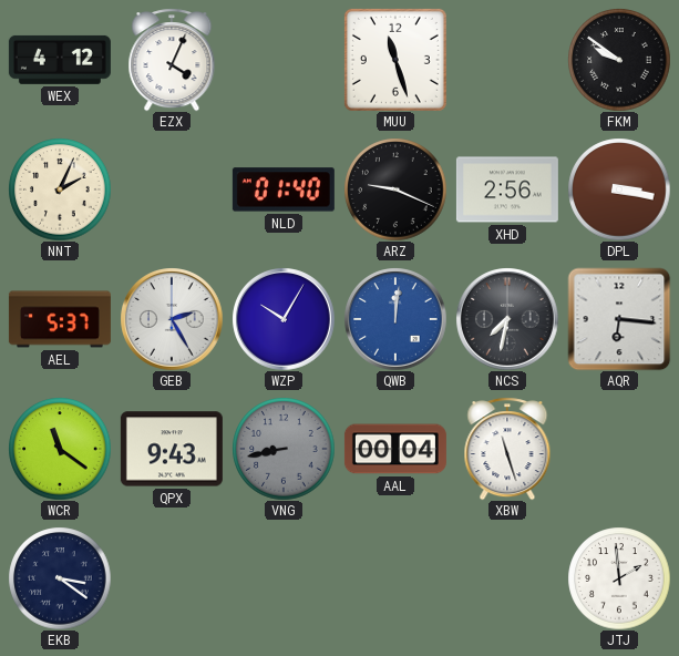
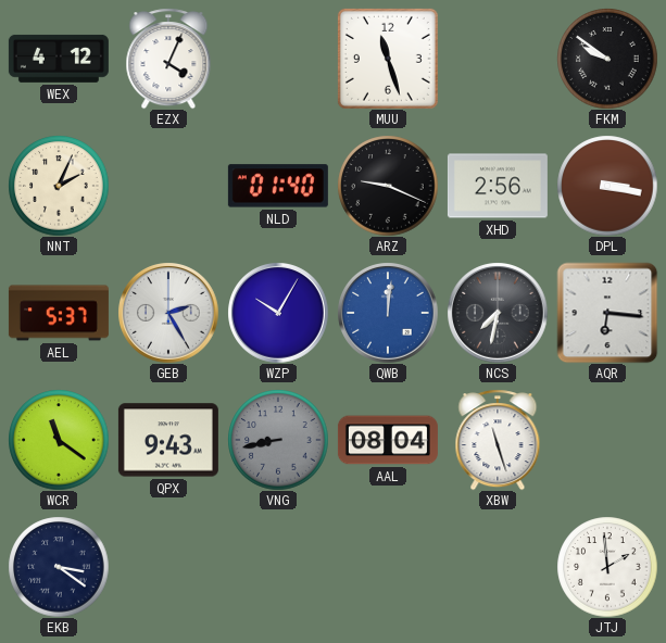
AAL: 00:04 -> 08:04
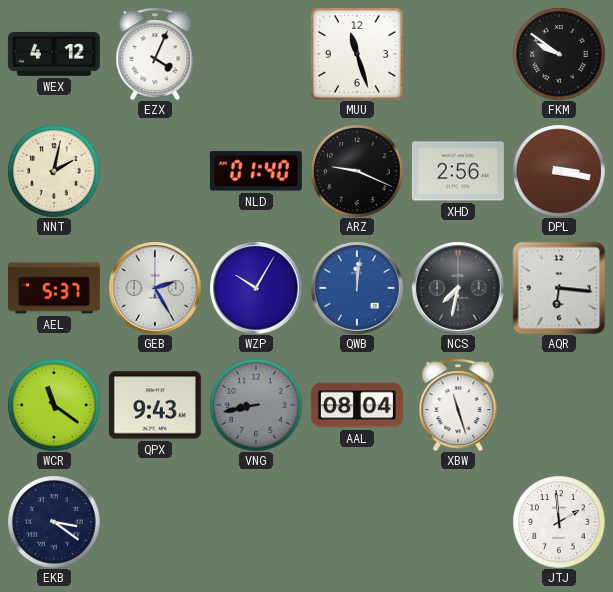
NNT: 2:04 -> 2:02
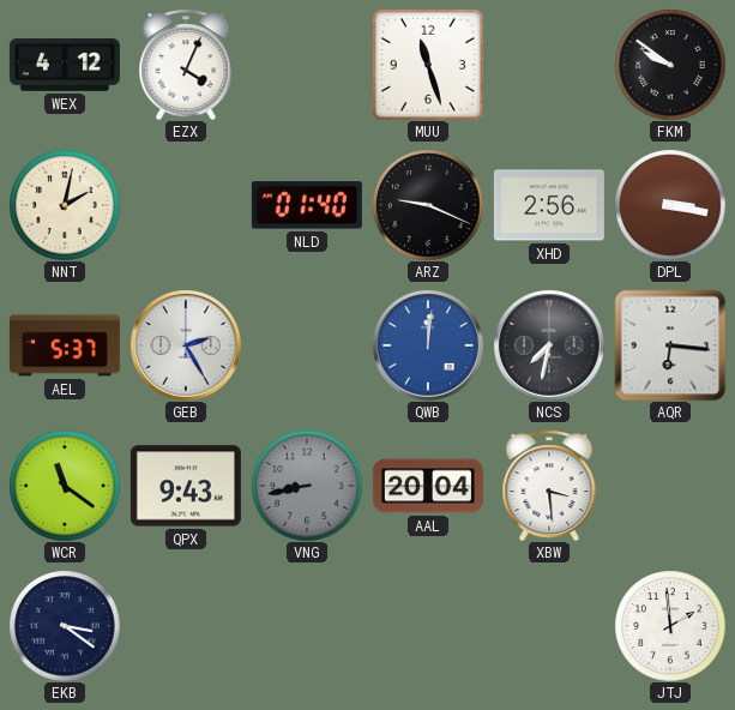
WZP: 10:05 -> none
AAL: 08:04 -> 20:04
XBW: 11:27 -> 3:29
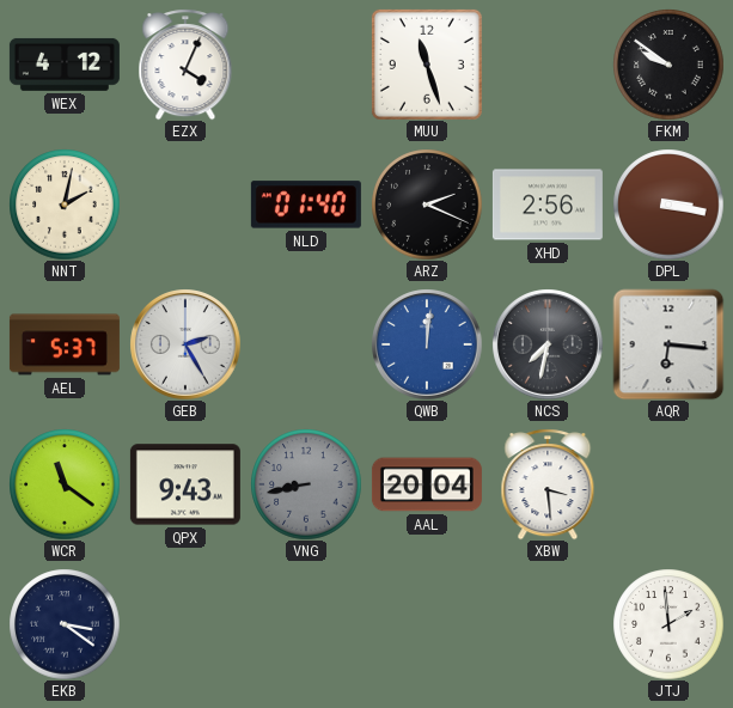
ARZ: 9:19 -> 2:19
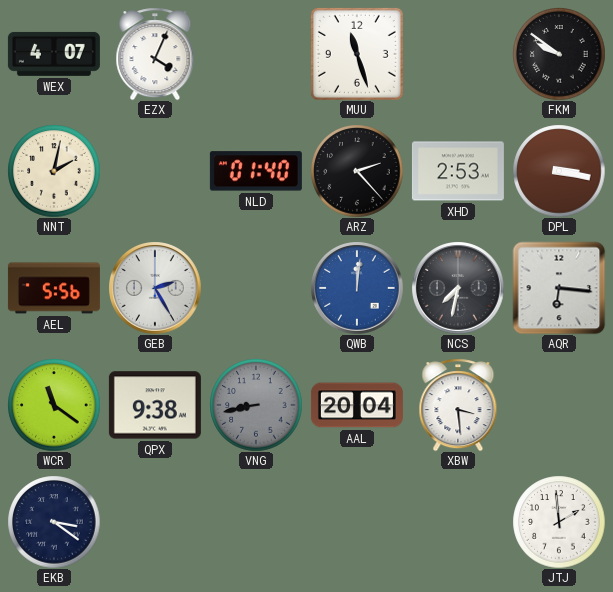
WEX: 4:12 -> 4:07
ARZ: 2:19 -> 2:23
XHD: 2:56 -> 2:53
AEL: 5:37 -> 5:56
QPX: 9:43 -> 9:38
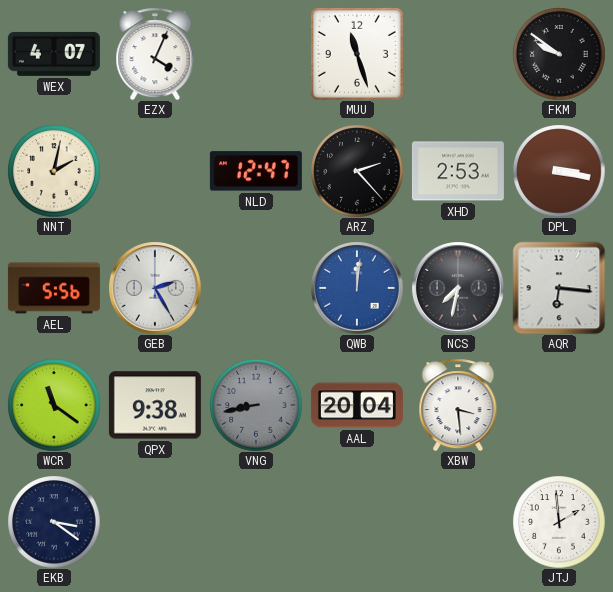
NLD: 01:40 -> 12:47
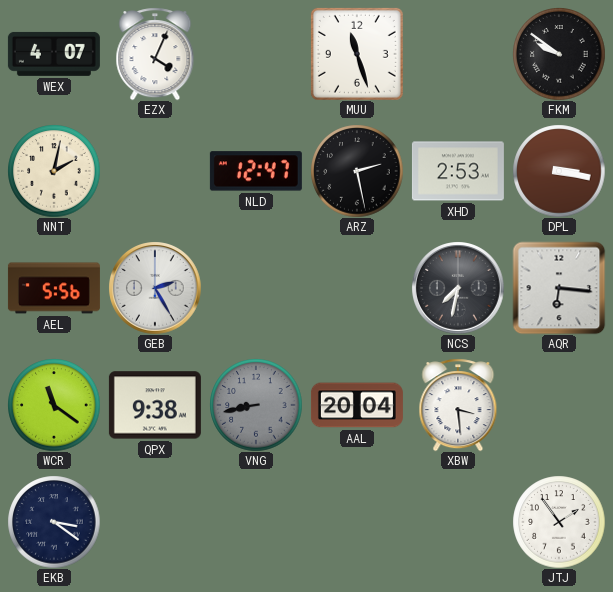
ARZ: 2:23 -> 2:28
QWB: 12:01 -> none
JTJ: 1:59 -> 1:54
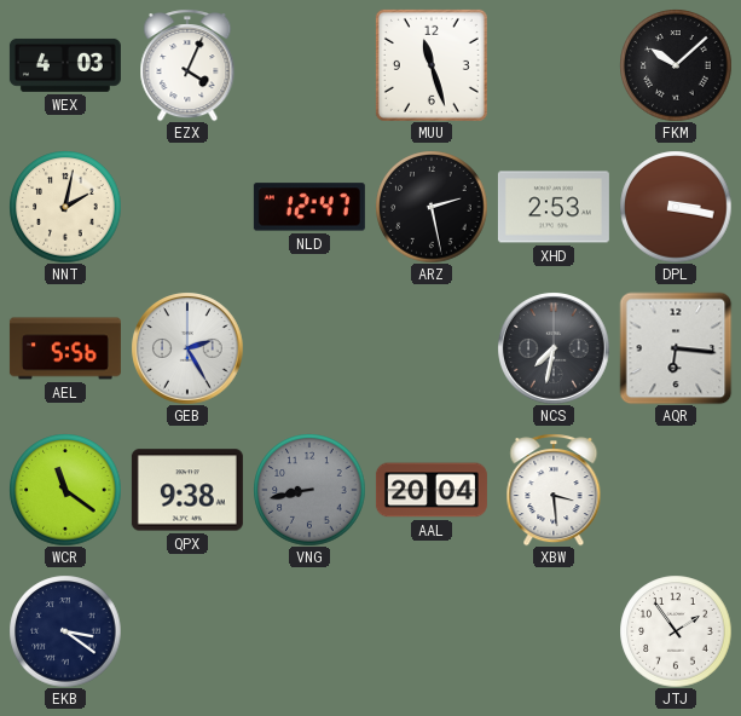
WEX: 4:07 -> 4:03
FKM: 9:51 -> 10:08
